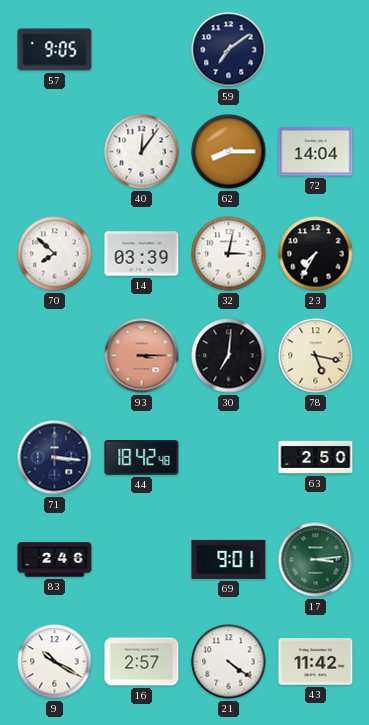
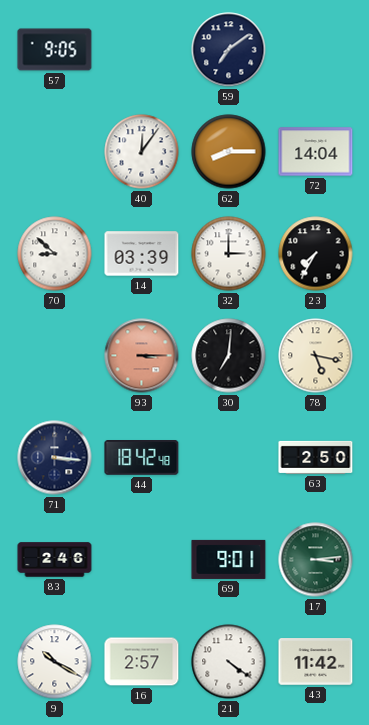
70: 7:52 -> 8:52
32: 3:02 -> 3:00
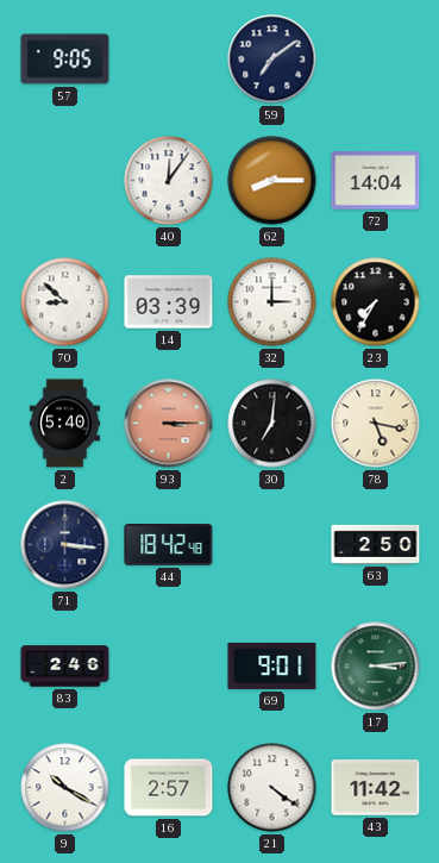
2: none -> 5:40
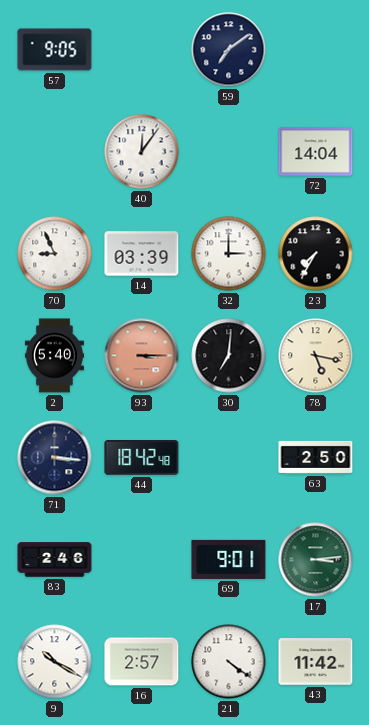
62: 8:15 -> none
70: 8:52 -> 8:56
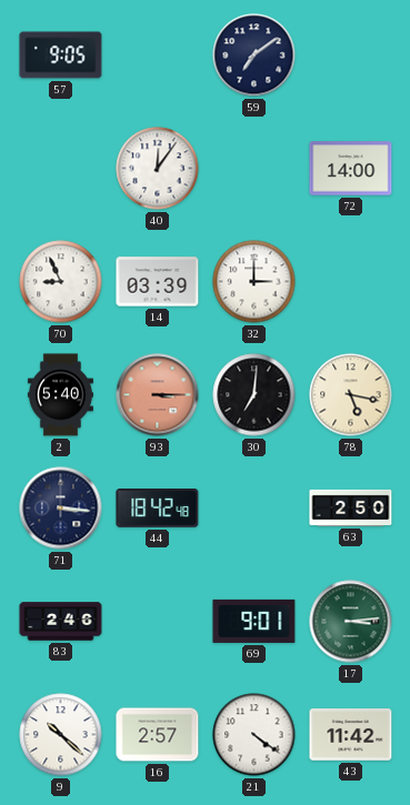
72: 14:04 -> 14:00
23: 7:35 -> none
9: 10:20 -> 10:22
